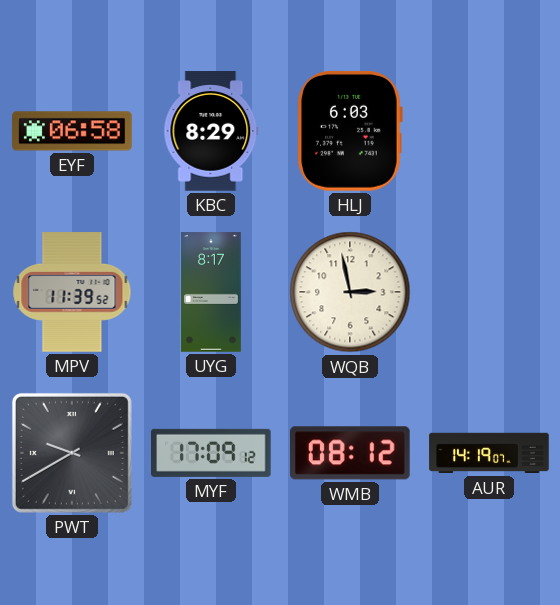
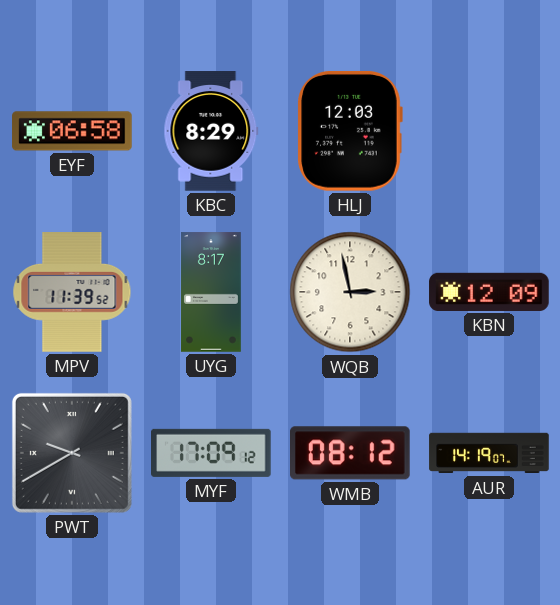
HLJ: 6:03 -> 12:03
KBN: none -> 12:09
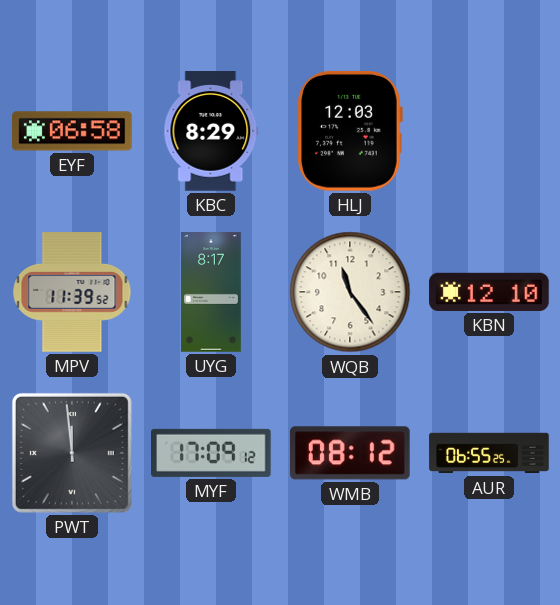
WQB: 2:58 -> 11:24
KBN: 12:09 -> 12:10
PWT: 9:40 -> 11:59
AUR: 14:19 -> 06:55
